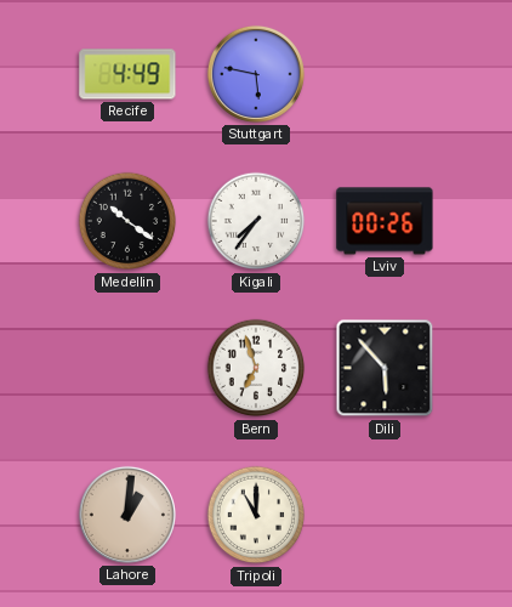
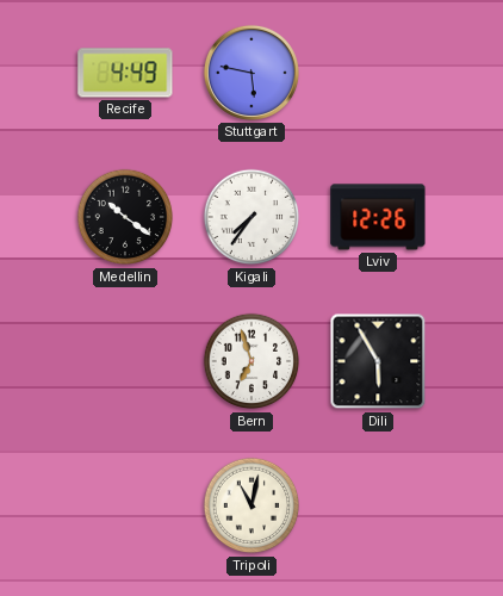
Lviv: 00:26 -> 12:26
Dili: 5:53 -> 5:55
Lahore: 1:01 -> none
Tripoli: 11:00 -> 11:02
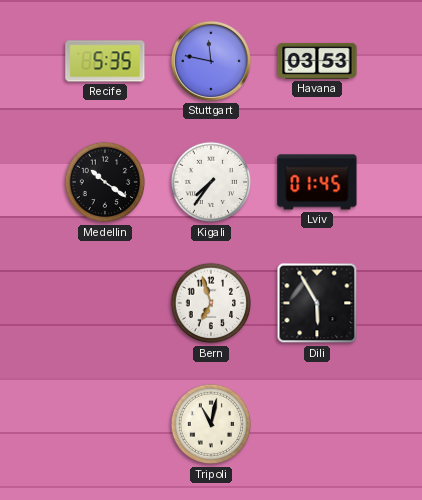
Recife: 4:49 -> 5:35
Stuttgart: 5:47 -> 11:47
Havana: none -> 03:53
Lviv: 12:26 -> 01:45
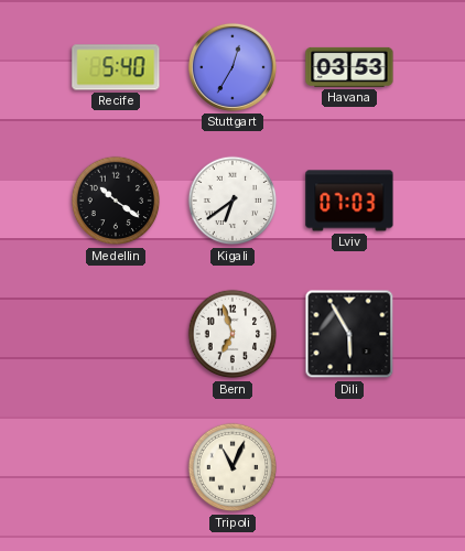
Recife: 5:35 -> 5:40
Stuttgart: 11:47 -> 12:35
Kigali: 7:36 -> 6:39
Lviv: 01:45 -> 07:03
Tripoli: 11:02 -> 11:04
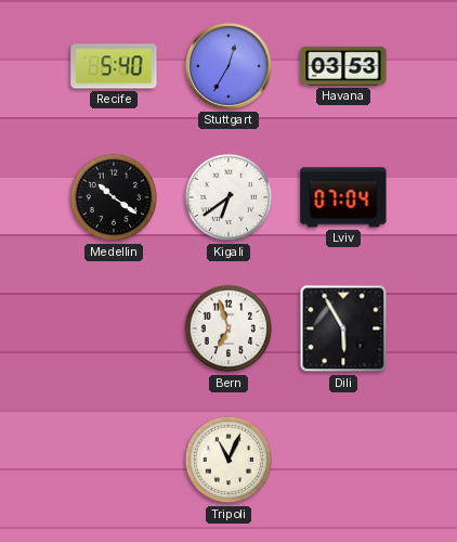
Lviv: 07:03 -> 07:04
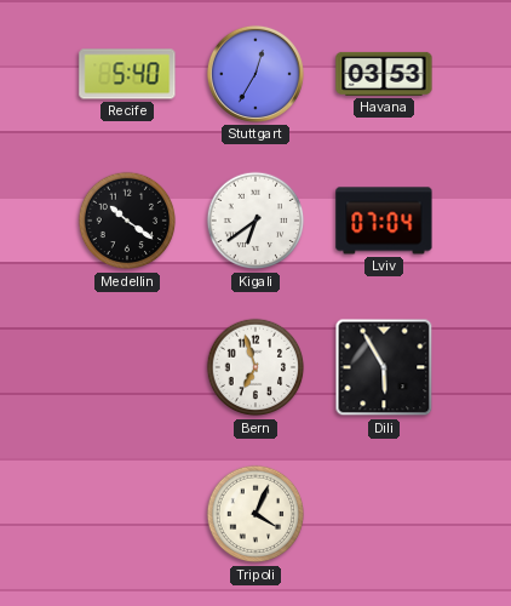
Tripoli: 11:04 -> 4:04
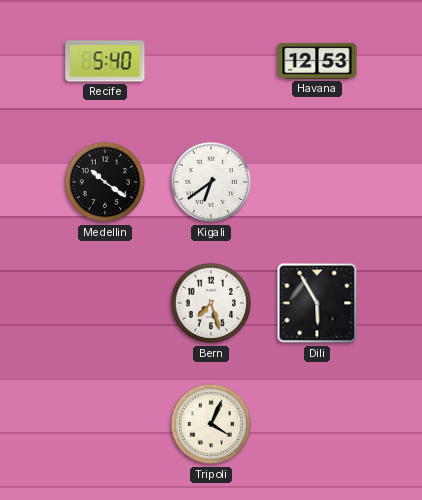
Stuttgart: 12:35 -> none
Havana: 03:53 -> 12:53
Lviv: 07:04 -> none
Bern: 6:57 -> 7:27
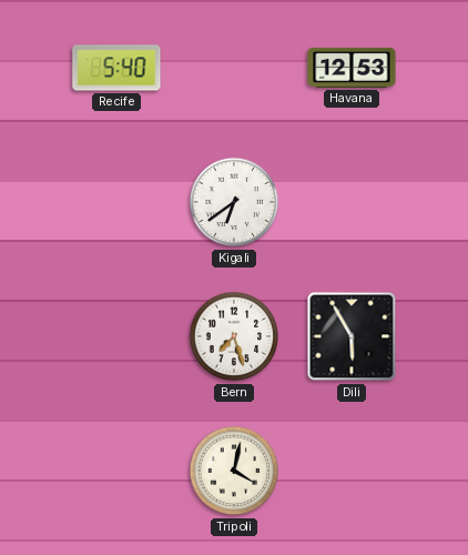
Medellin: 10:21 -> none
Tripoli: 4:04 -> 4:02
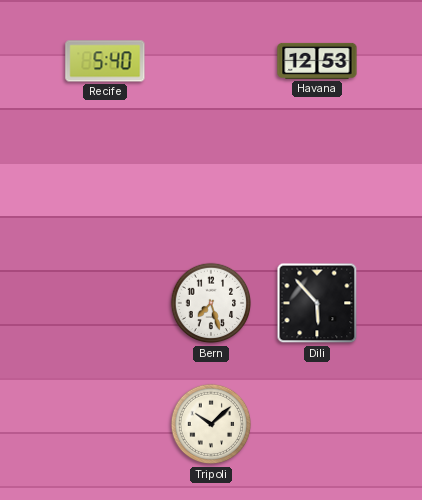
Kigali: 6:39 -> none
Dili: 5:55 -> 5:53
Tripoli: 4:02 -> 10:08
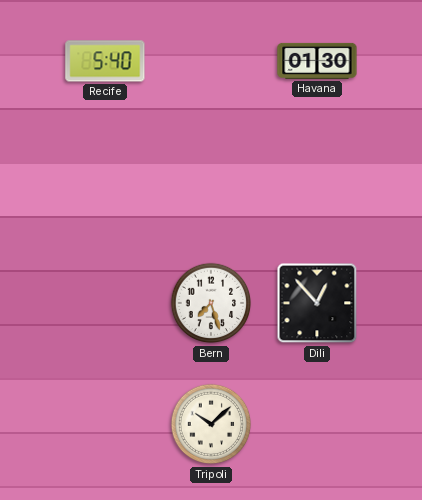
Havana: 12:53 -> 01:30
Dili: 5:53 -> 12:53
